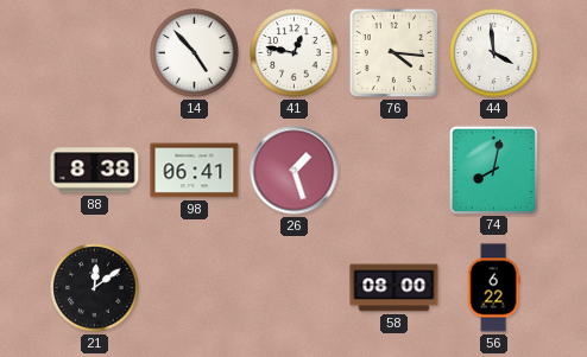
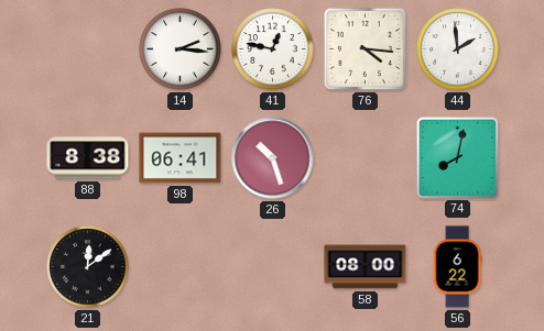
14: 4:53 -> 2:16
44: 3:59 -> 1:59
26: 1:27 -> 10:27
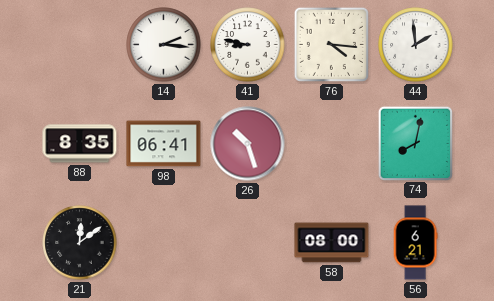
41: 12:47 -> 8:47
88: 8:38 -> 8:35
56: 6:22 -> 6:21
